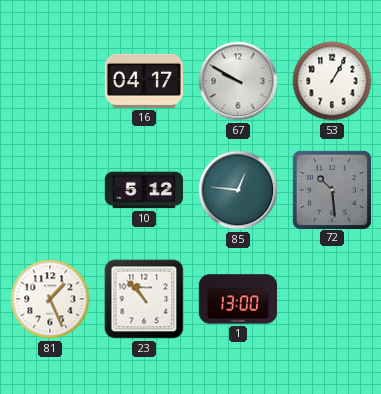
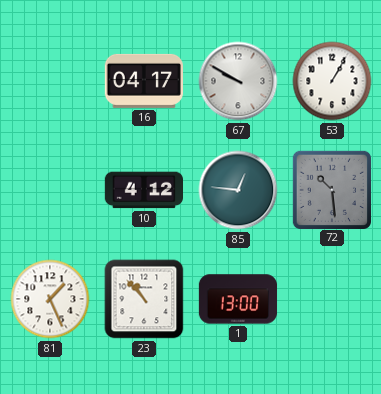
10: 5:12 -> 4:12
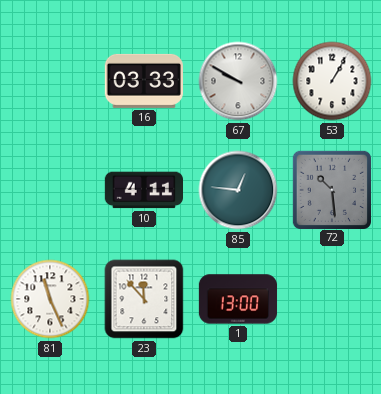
16: 04:17 -> 03:33
10: 4:12 -> 4:11
81: 1:26 -> 11:26
23: 10:53 -> 11:53
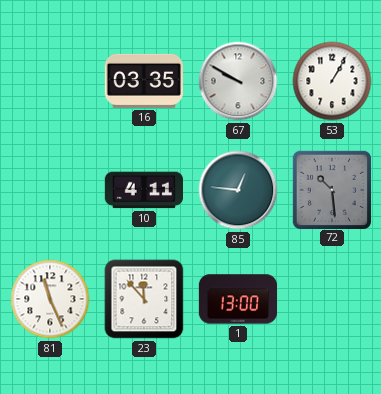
16: 03:33 -> 03:35
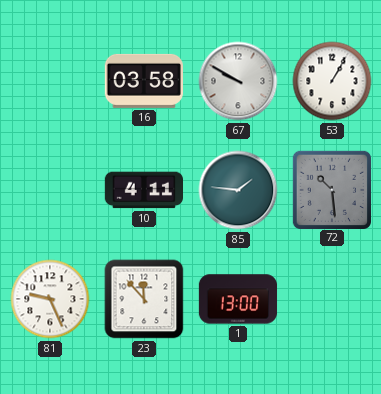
16: 03:35 -> 03:58
85: 12:46 -> 1:46
81: 11:26 -> 9:26
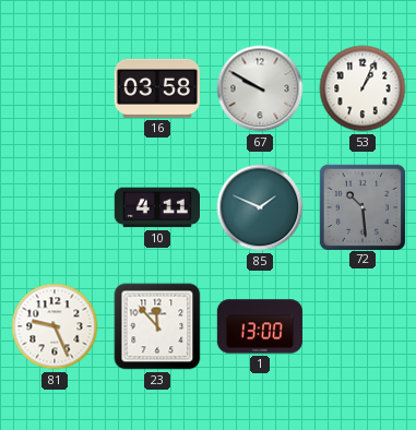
53: 1:05 -> 1:04
85: 1:46 -> 1:49
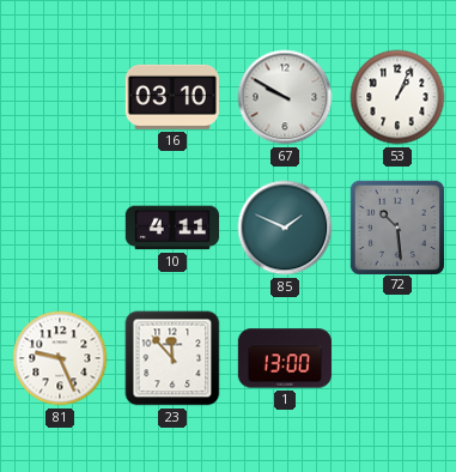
16: 03:58 -> 03:10
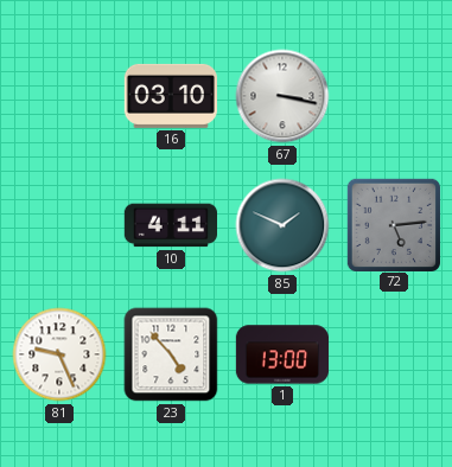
67: 9:50 -> 3:17
53: 1:04 -> none
72: 10:29 -> 5:14
23: 11:53 -> 4:53
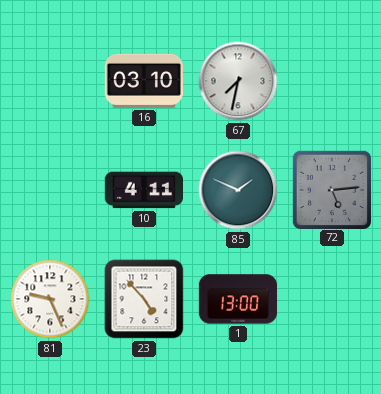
67: 3:17 -> 7:32
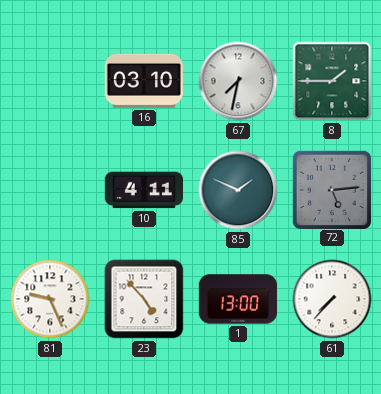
8: none -> 1:45
61: none -> 7:37
